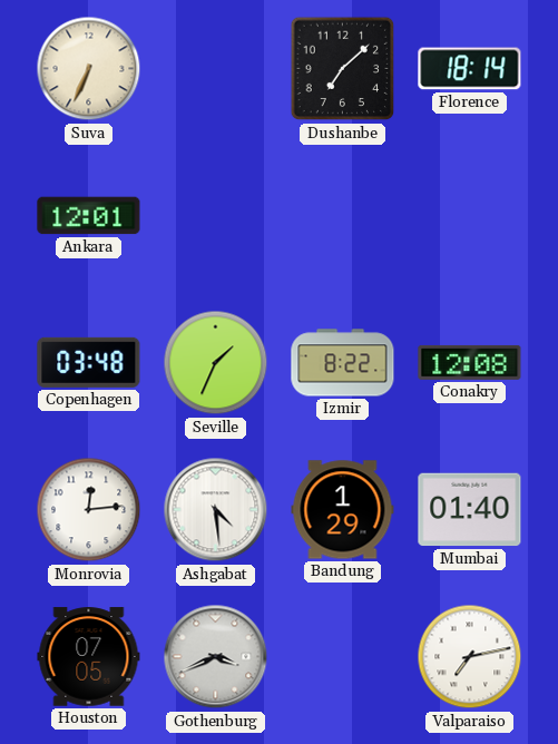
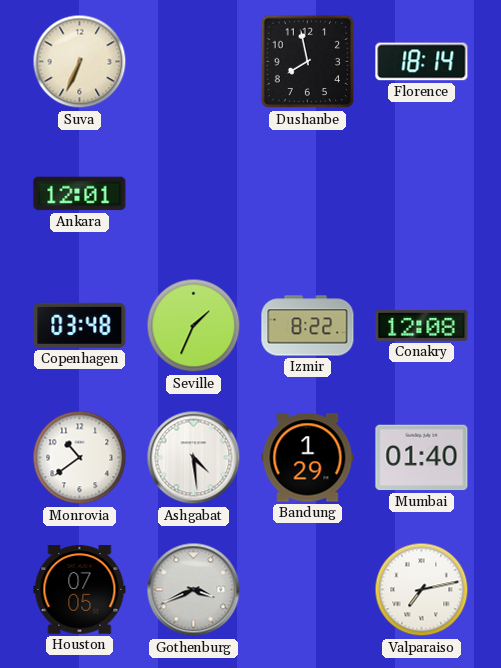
Dushanbe: 7:08 -> 7:58
Monrovia: 12:14 -> 10:39
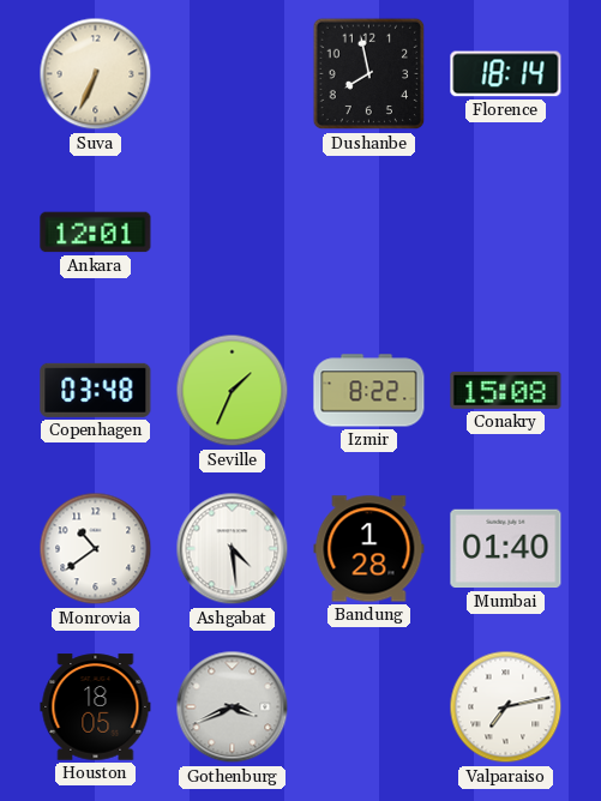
Conakry: 12:08 -> 15:08
Bandung: 1:29 -> 1:28
Houston: 07:05 -> 18:05
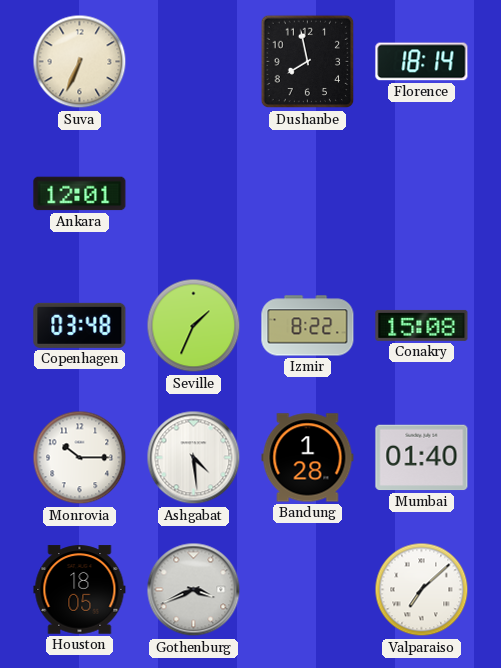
Monrovia: 10:39 -> 10:15
Valparaiso: 7:13 -> 7:08
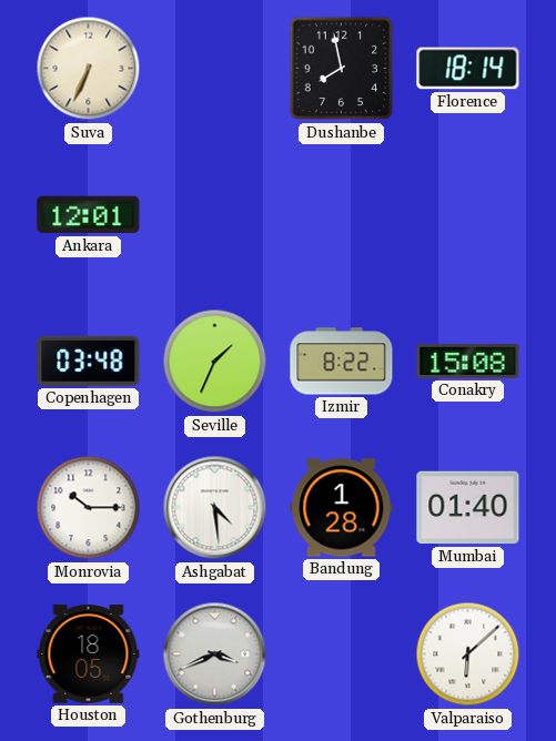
Valparaiso: 7:08 -> 6:08
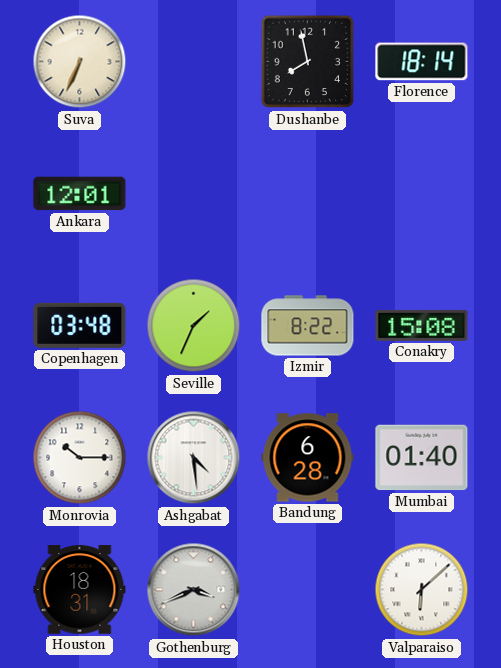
Bandung: 1:28 -> 6:28
Houston: 18:05 -> 18:31
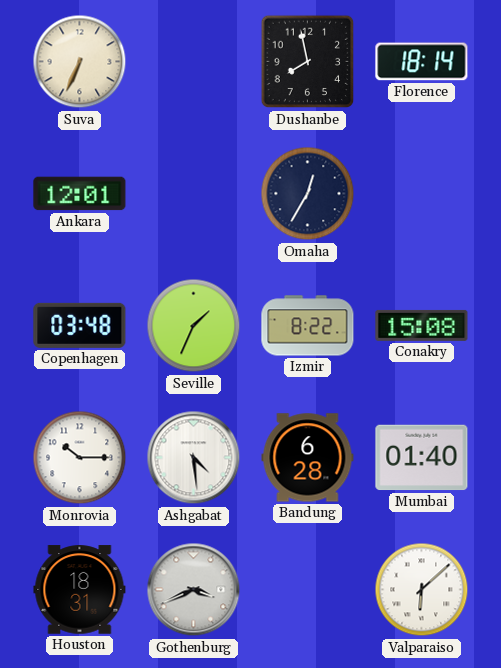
Omaha: none -> 12:35
